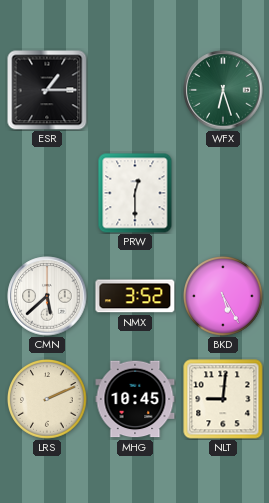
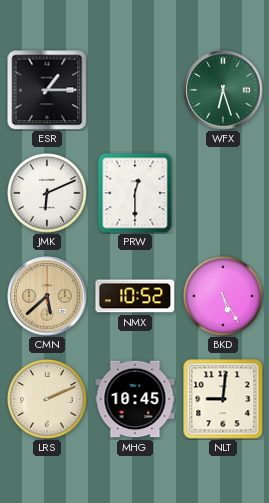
JMK: none -> 6:11
CMN dial: white -> champagne
NMX: 3:52 -> 10:52
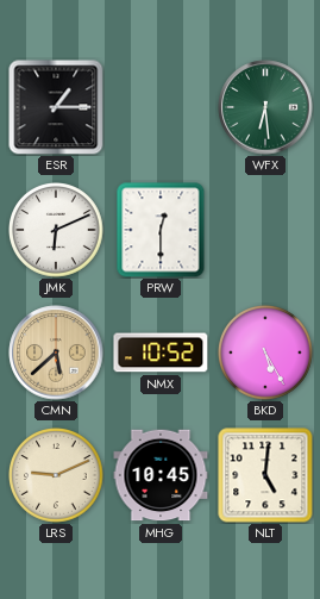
WFX: 6:27 -> 6:29
LRS: 2:11 -> 9:11
NLT: 9:01 -> 5:01
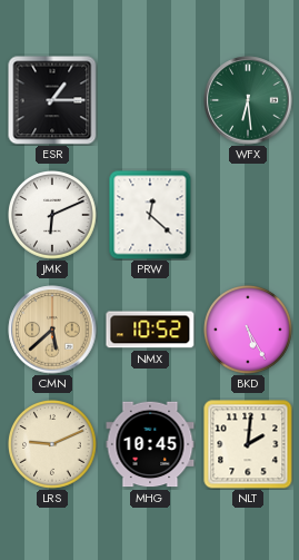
PRW: 12:30 -> 12:22
NLT: 5:01 -> 2:01
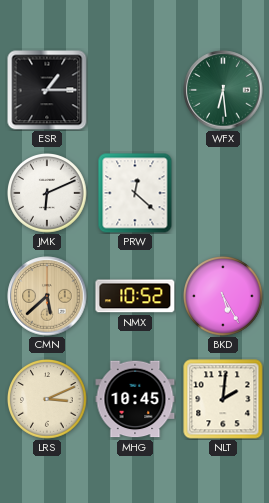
LRS: 9:11 -> 3:11
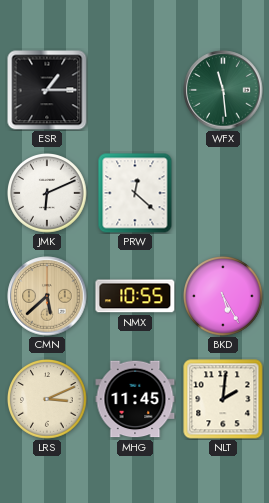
WFX: 6:29 -> 11:29
NMX: 10:52 -> 10:55
MHG: 10:45 -> 11:45
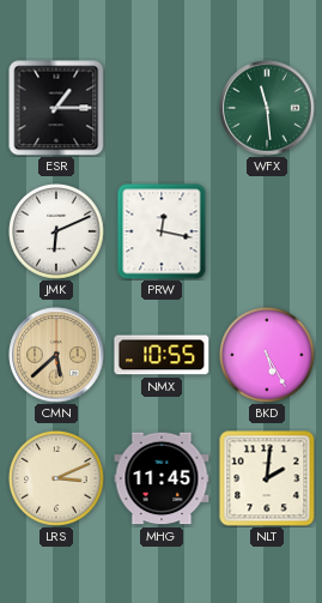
PRW: 12:22 -> 12:17
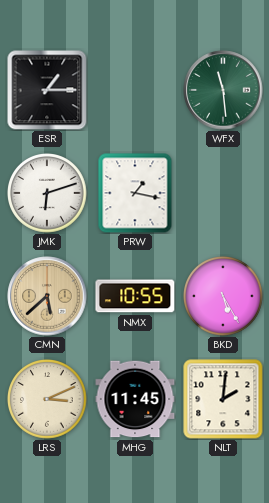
JMK: 6:11 -> 6:12
PRW: 12:17 -> 1:17
